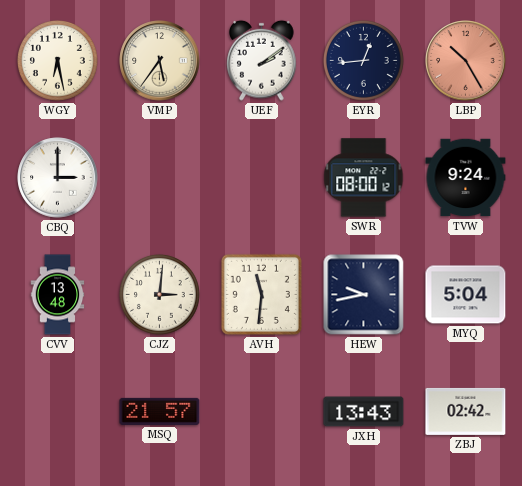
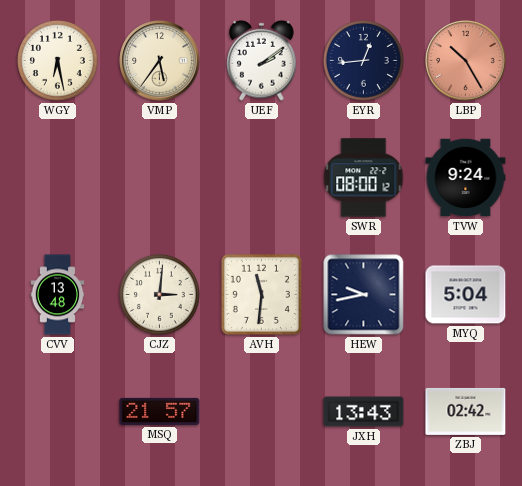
CBQ: 3:00 -> none
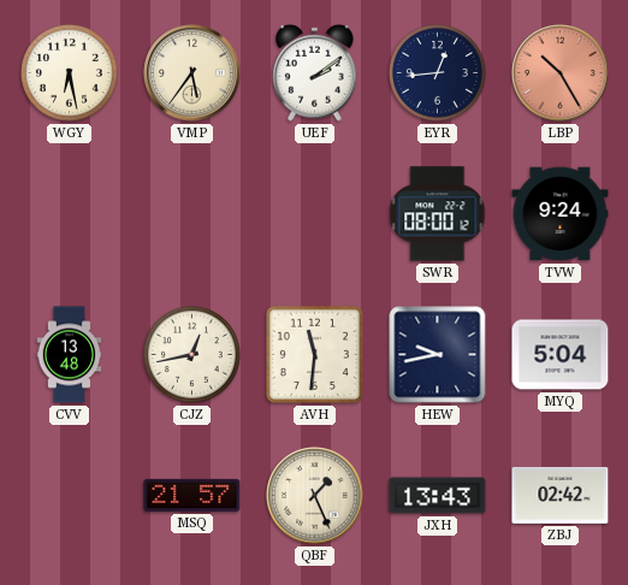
CJZ: 3:01 -> 12:43
QBF: none -> 1:26
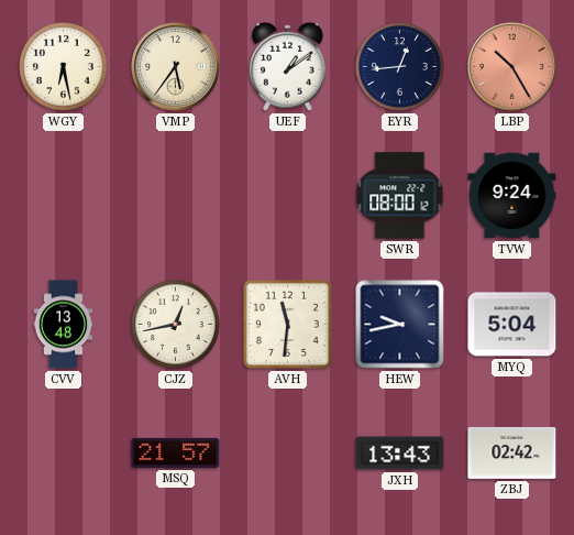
UEF: 2:09 -> 1:09
QBF: 1:26 -> none
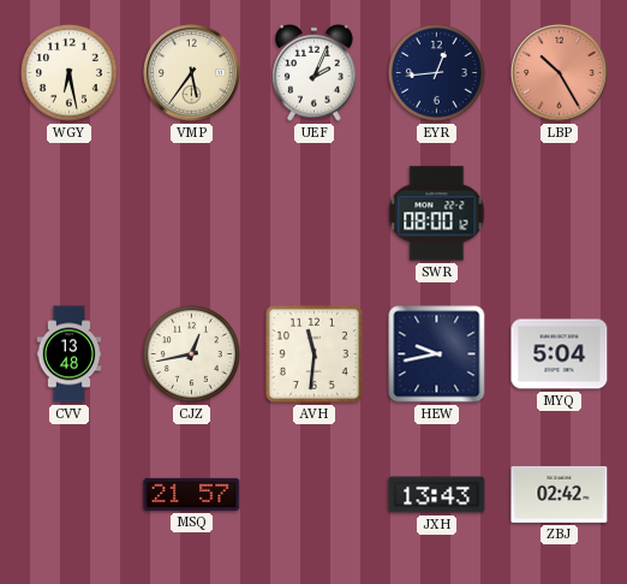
UEF: 1:09 -> 2:04
TVW: 9:24 -> none
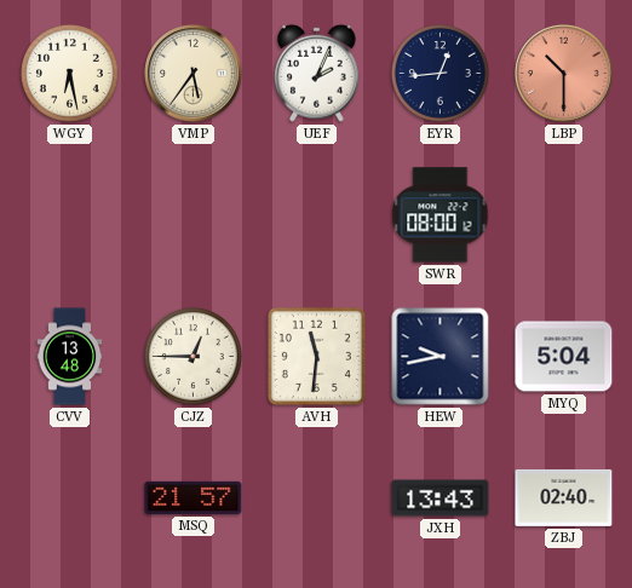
LBP: 10:25 -> 10:30
CJZ: 12:43 -> 12:45
ZBJ: 02:42 -> 02:40
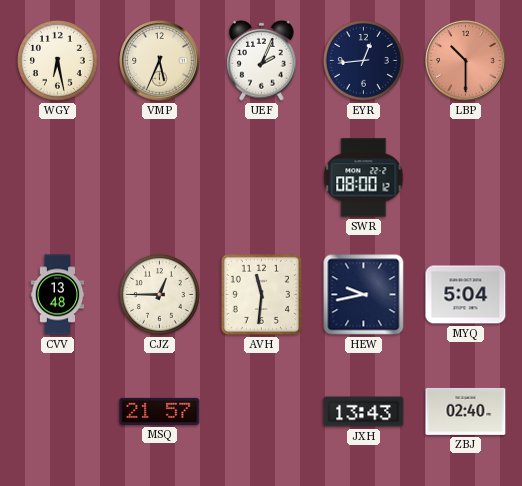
VMP: 5:36 -> 5:34
